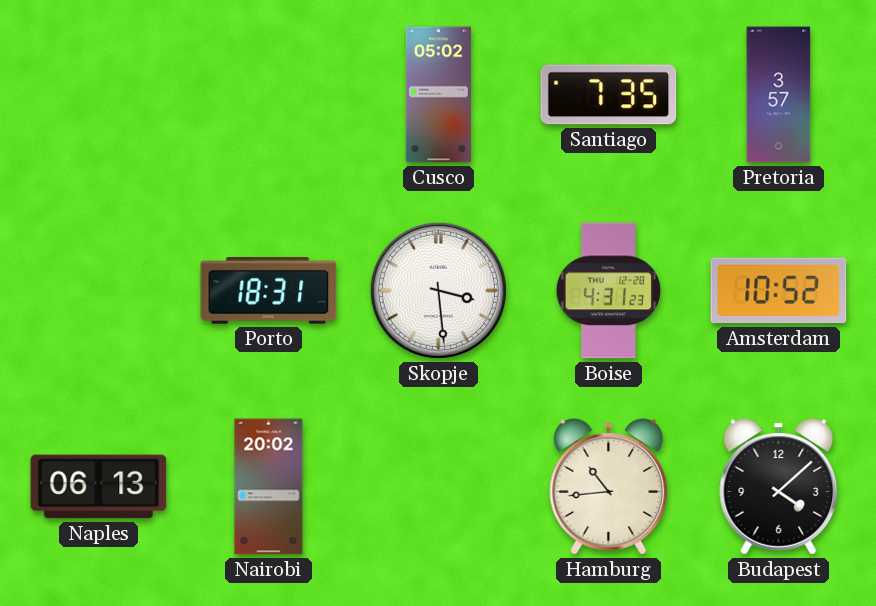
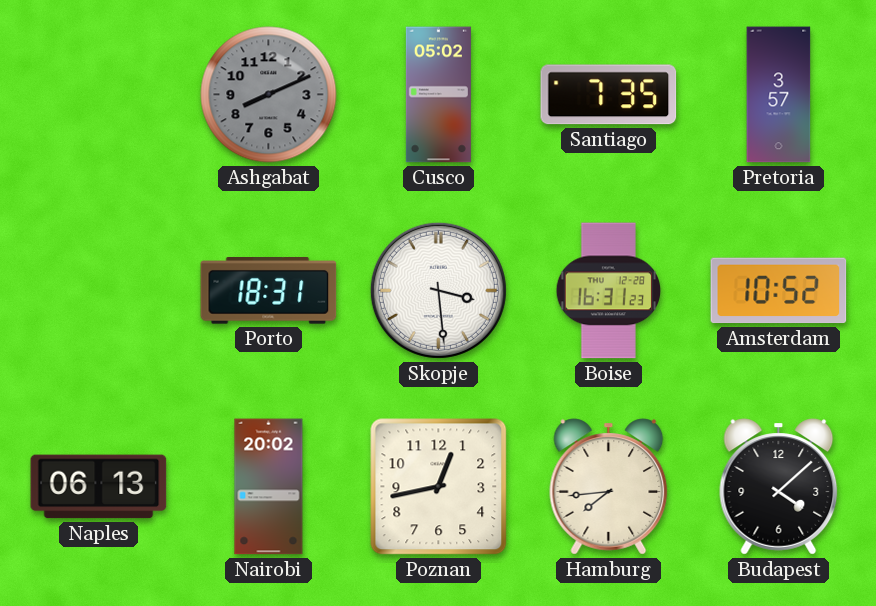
Ashgabat: none -> 8:11
Boise: 4:31 -> 16:31
Poznan: none -> 12:43
Hamburg: 10:44 -> 7:44
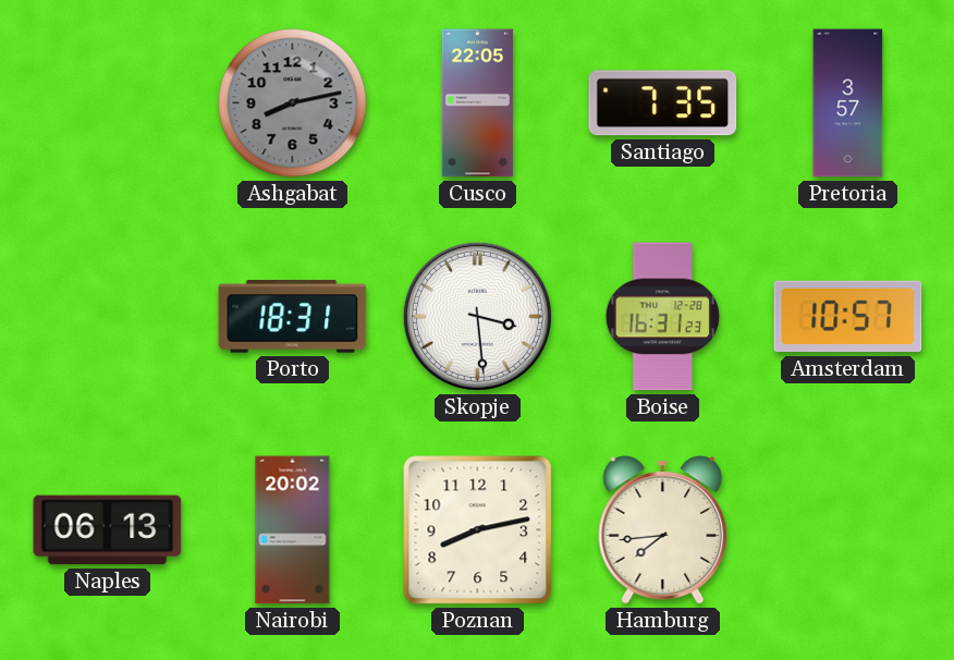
Ashgabat: 8:11 -> 8:13
Cusco: 05:02 -> 22:05
Amsterdam: 10:52 -> 10:57
Poznan: 12:43 -> 8:13
Budapest: 4:08 -> none
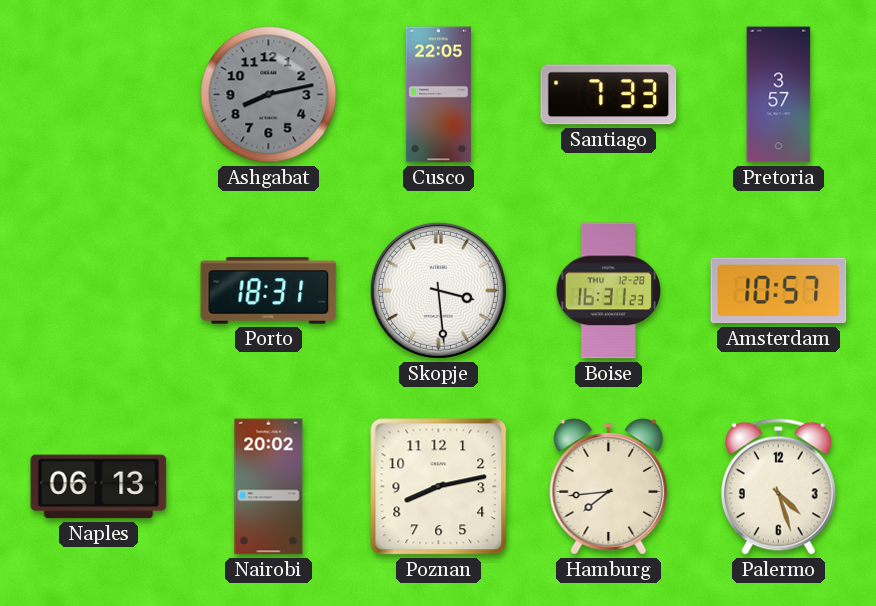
Santiago: 7:35 -> 7:33
Palermo: none -> 4:27
